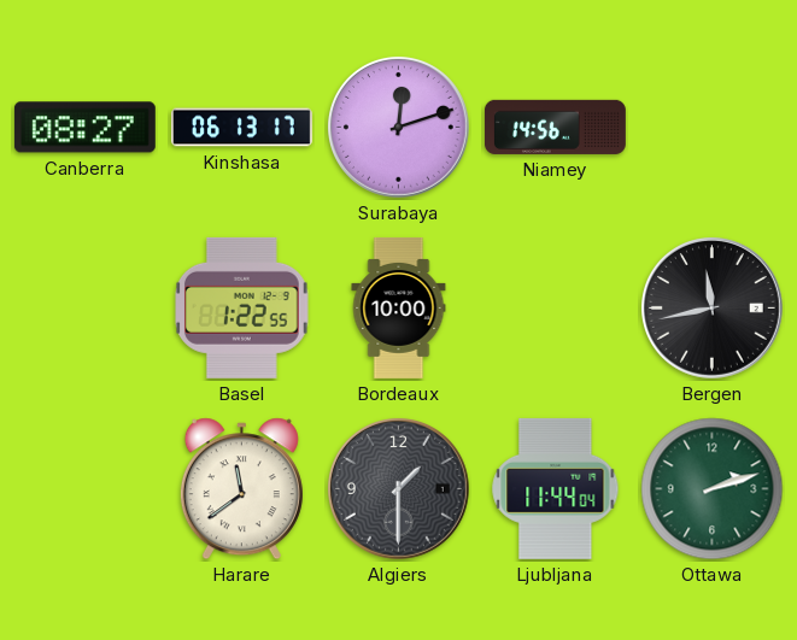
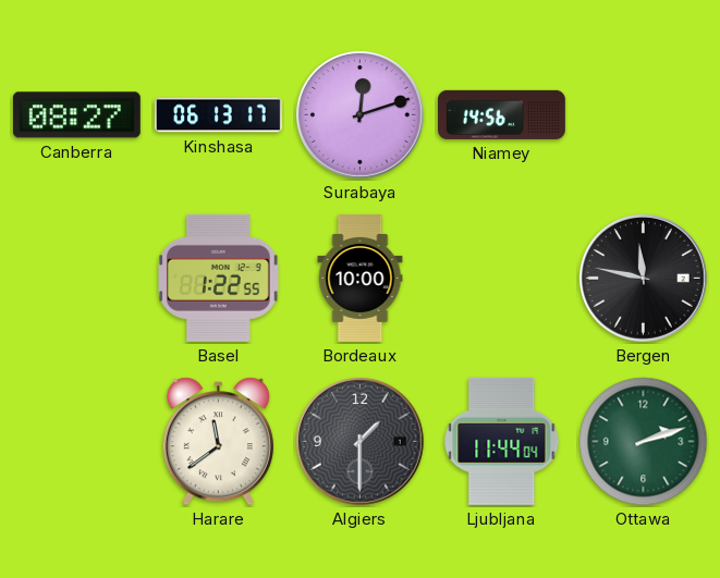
Bergen: 11:43 -> 11:47
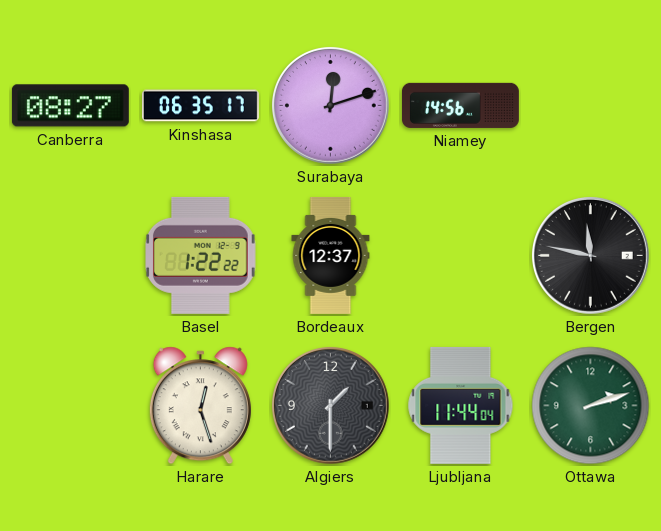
Kinshasa: 06:13 -> 06:35
Basel: 1:22:55 -> 1:22:22
Bordeaux: 10:00 -> 12:37
Harare: 11:39 -> 12:27
